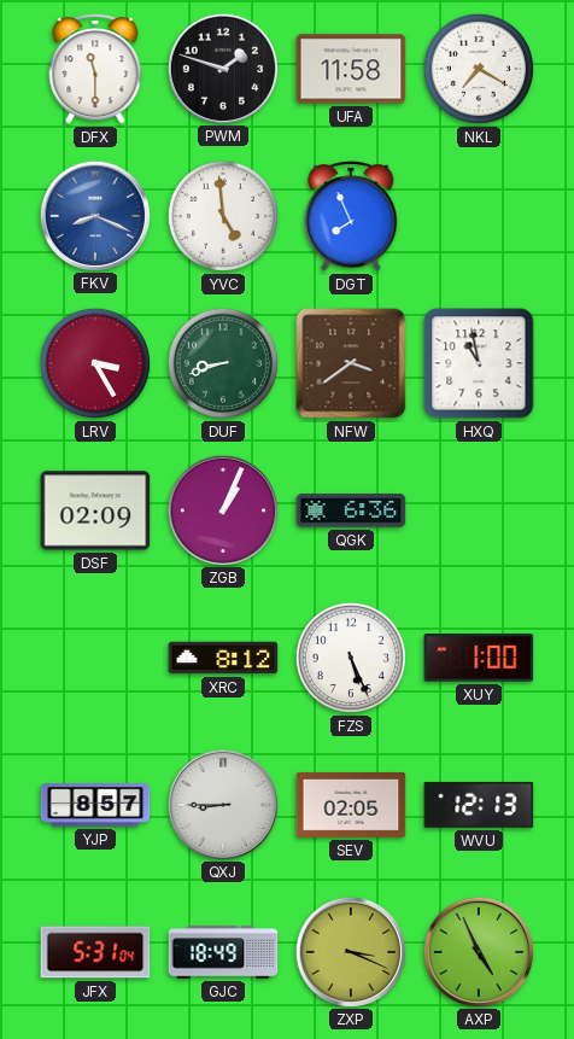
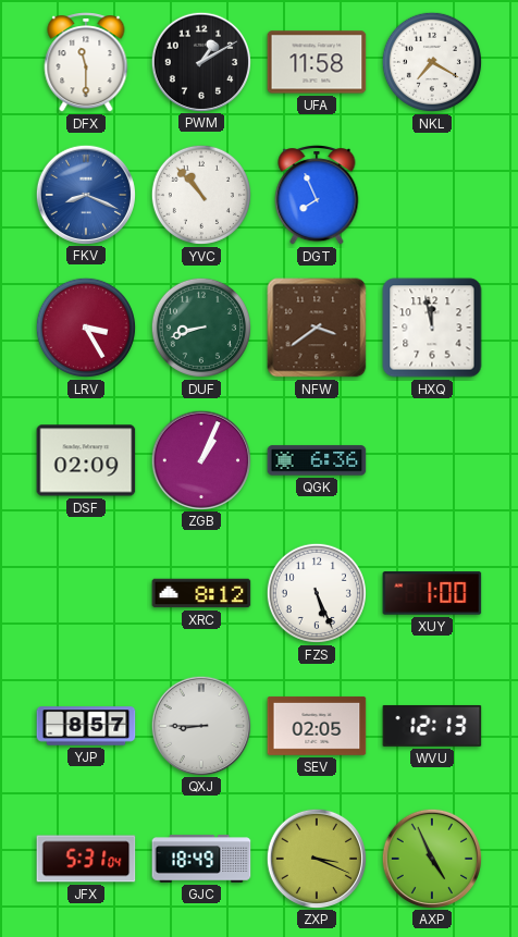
PWM: 1:48 -> 1:10
YVC: 4:59 -> 10:53
HXQ: 10:58 -> 11:58
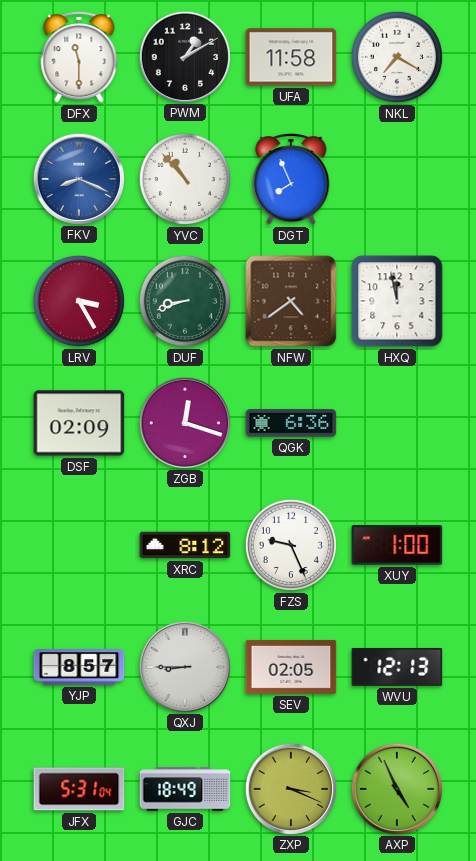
NFW: 3:39 -> 4:39
ZGB: 1:04 -> 12:18
FZS: 5:26 -> 9:26
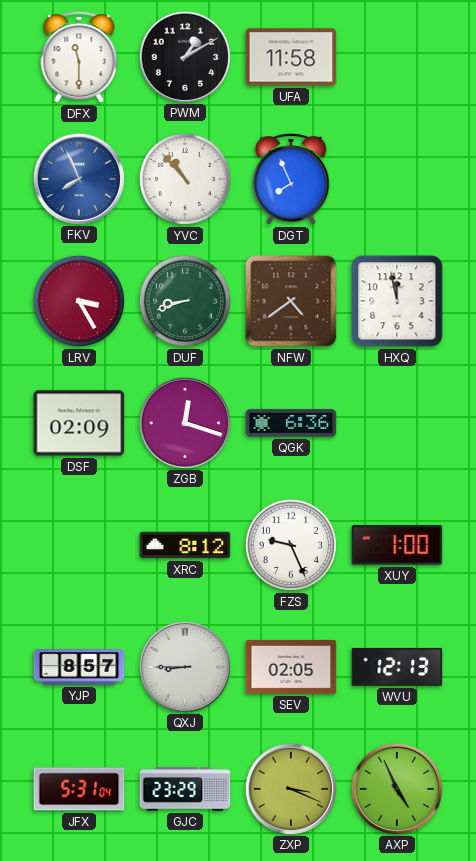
NKL: 7:20 -> none
FKV: 8:19 -> 7:56
GJC: 18:49 -> 23:29
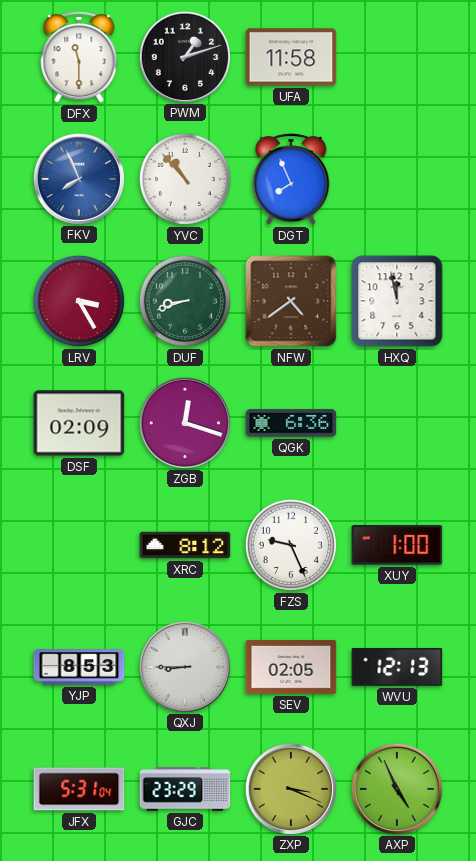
PWM: 1:10 -> 1:12
YJP: 8:57 -> 8:53
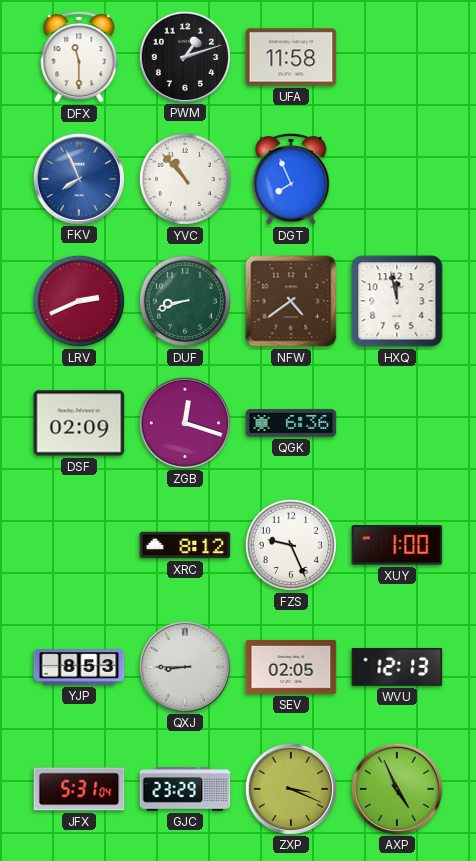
LRV: 3:25 -> 2:41
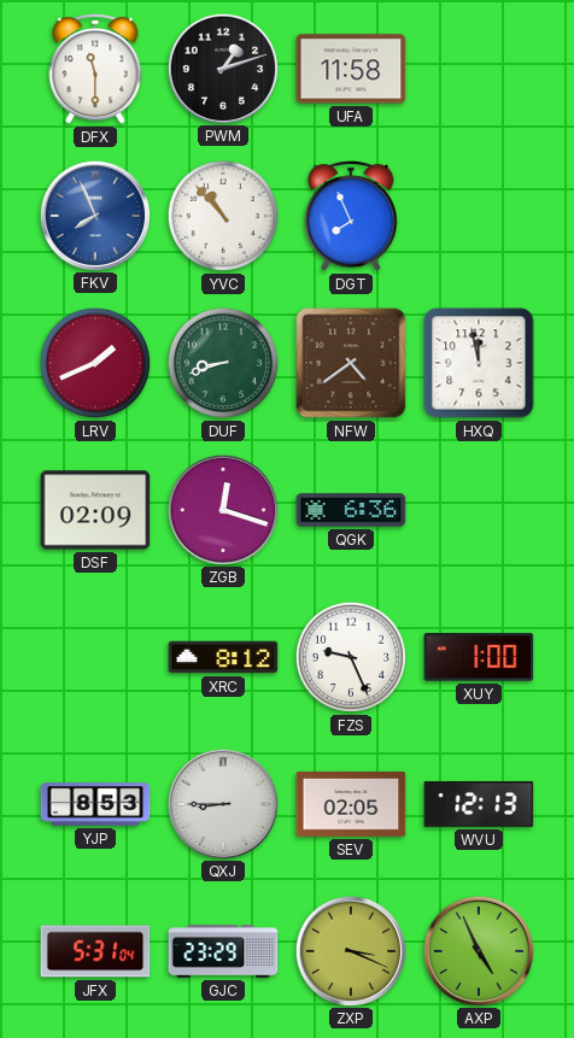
LRV: 2:41 -> 1:41
